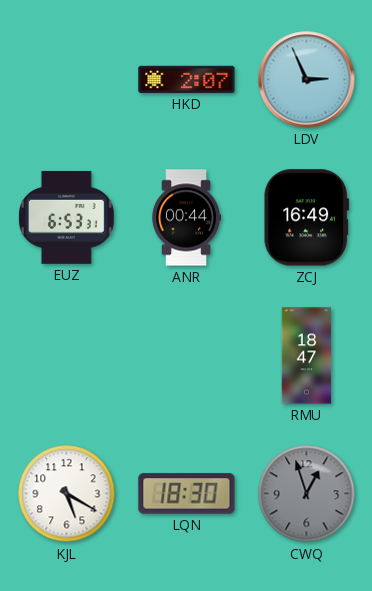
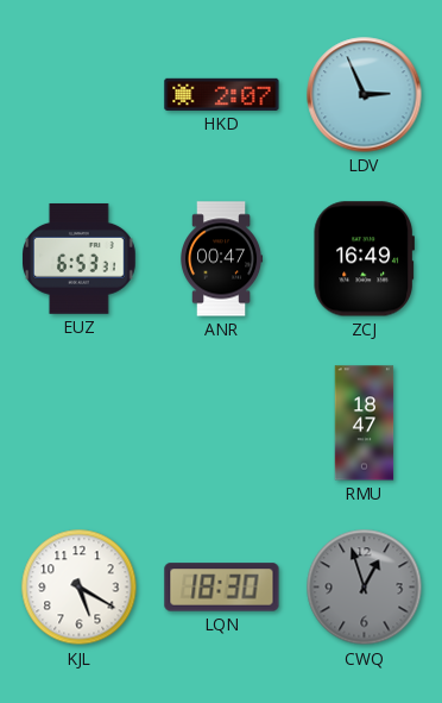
ANR: 00:44 -> 00:47
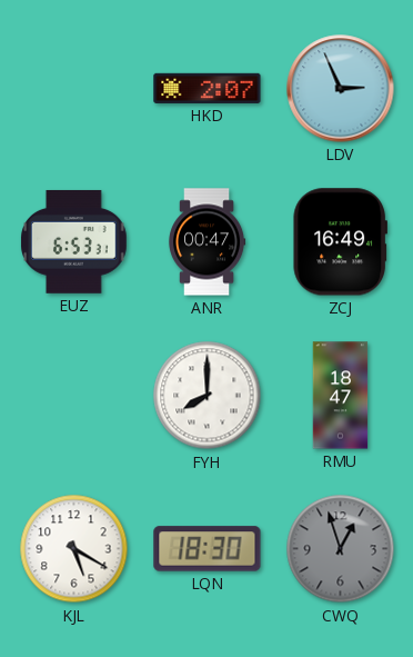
FYH: none -> 8:00
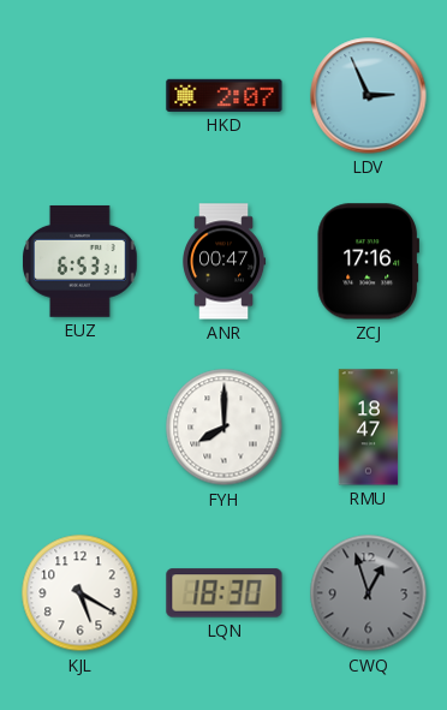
ZCJ: 16:49 -> 17:16
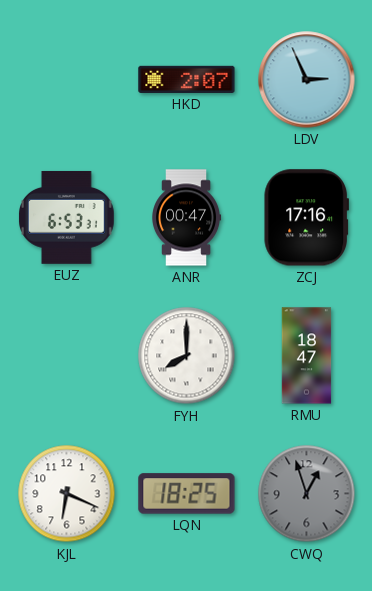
KJL: 5:20 -> 6:19
LQN: 18:30 -> 18:25
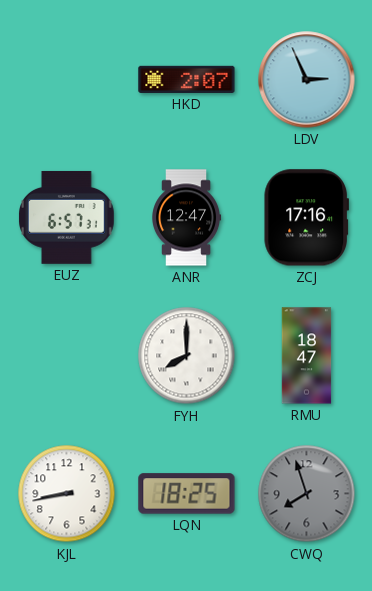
EUZ: 6:53 -> 6:57
ANR: 00:47 -> 12:47
KJL: 6:19 -> 8:43
CWQ: 12:57 -> 7:57
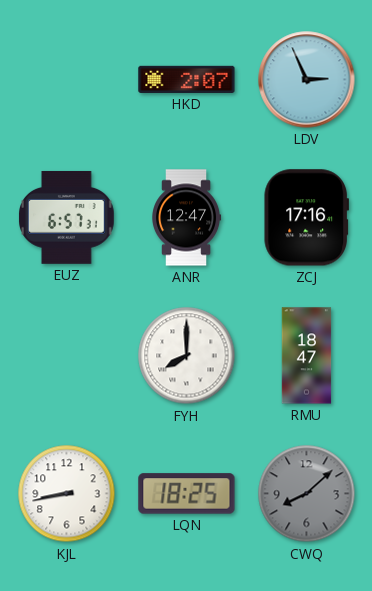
CWQ: 7:57 -> 8:08
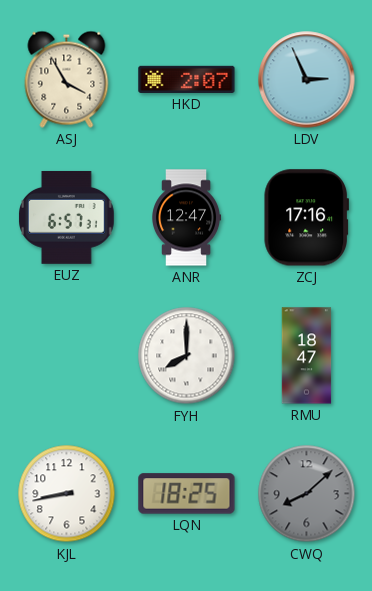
ASJ: none -> 3:55
